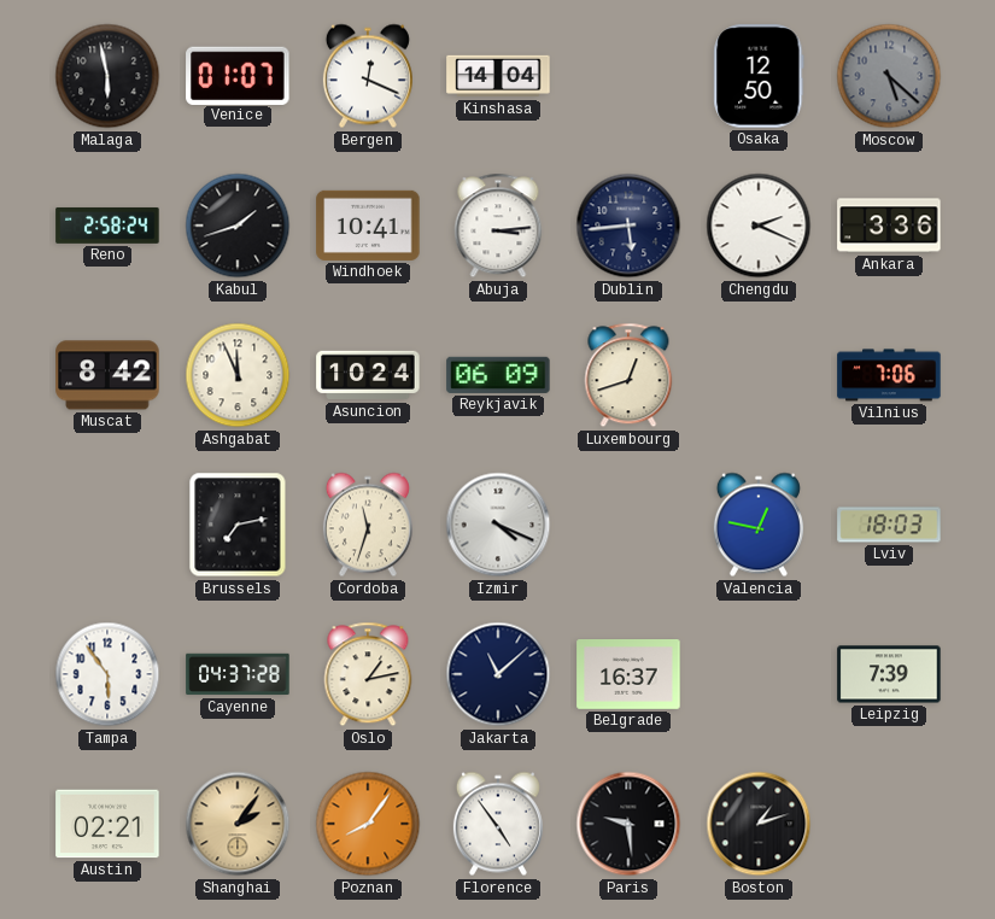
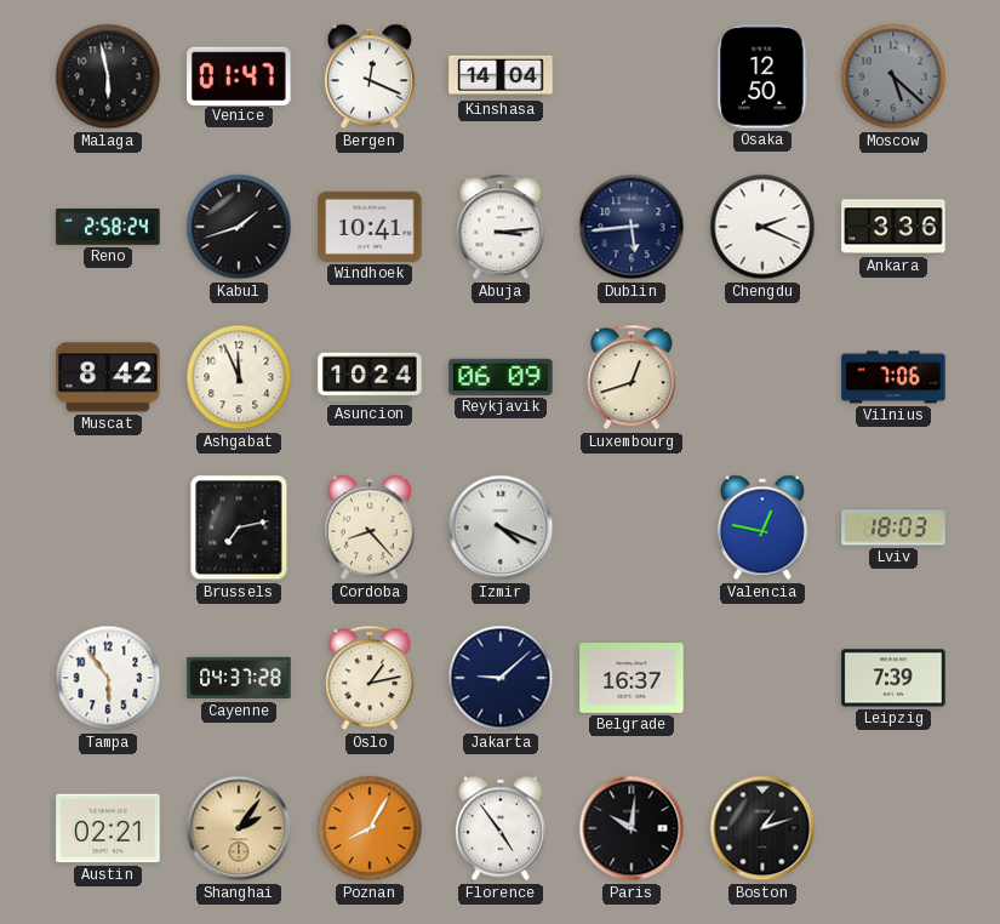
Venice: 01:07 -> 01:47
Cordoba: 11:33 -> 8:23
Jakarta: 11:08 -> 9:08
Poznan: 8:06 -> 8:05
Paris: 9:29 -> 10:01
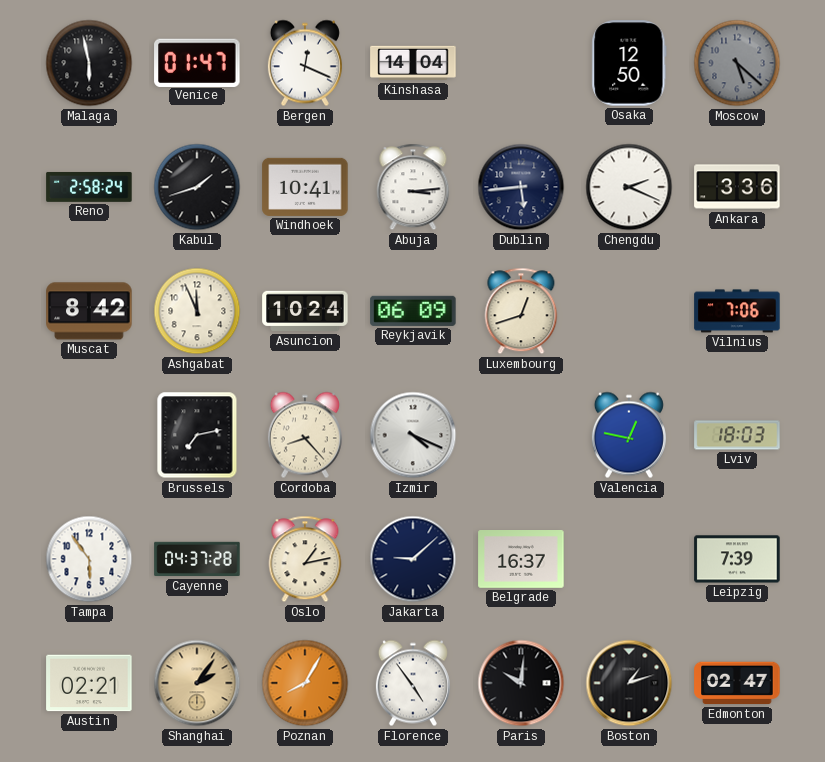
Edmonton: none -> 02:47
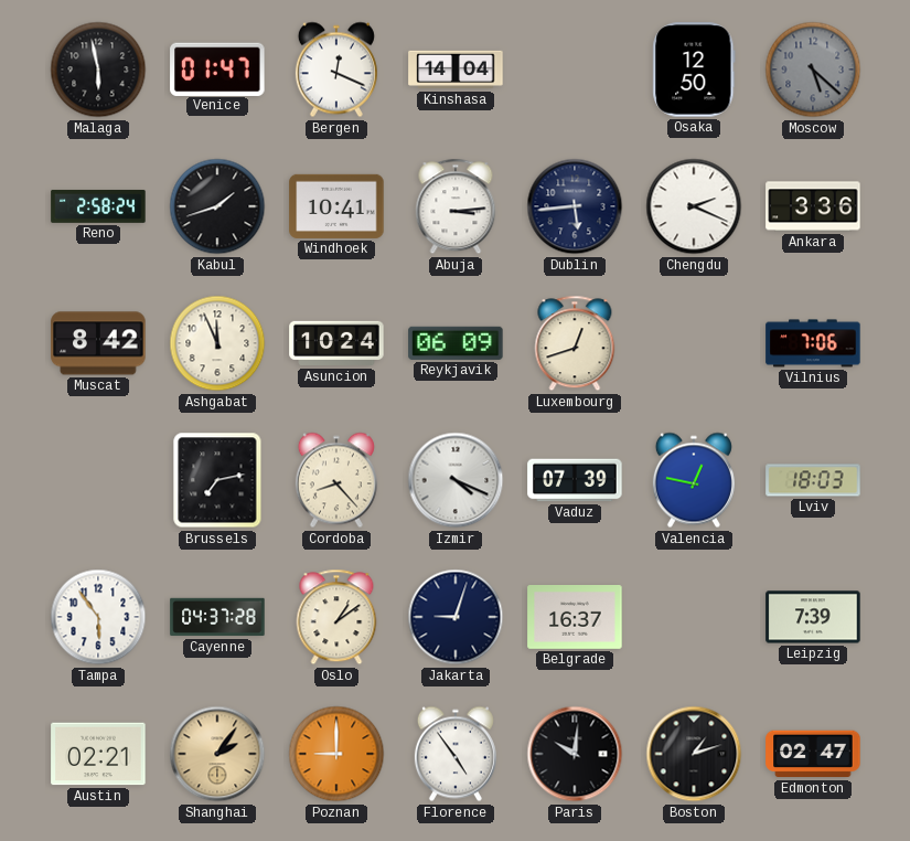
Vaduz: none -> 07:39
Oslo: 1:13 -> 1:09
Jakarta: 9:08 -> 9:03
Poznan: 8:05 -> 9:00
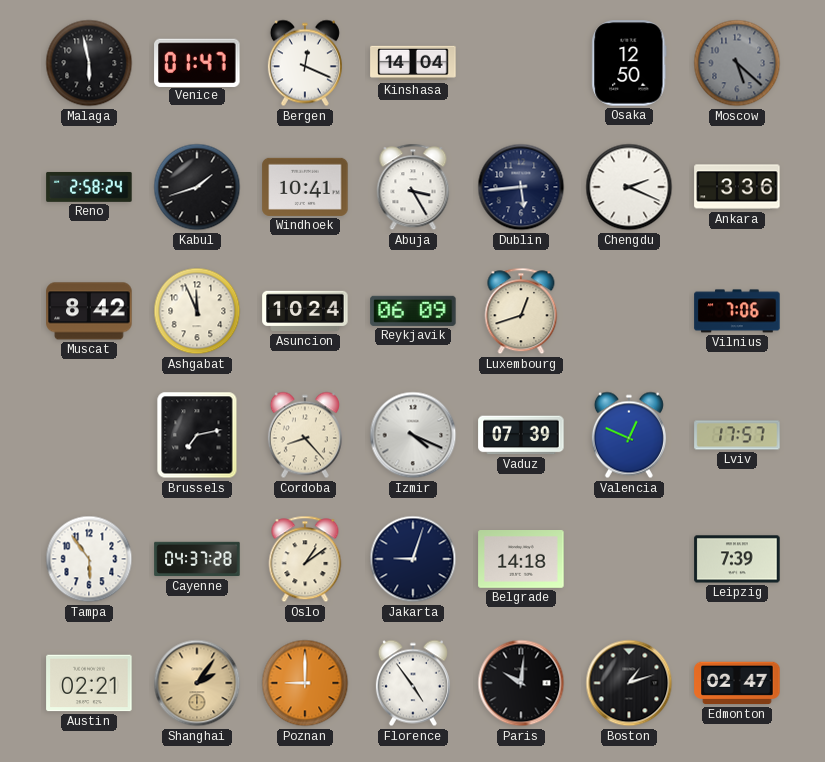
Abuja: 3:14 -> 3:25
Valencia: 12:47 -> 12:49
Lviv: 18:03 -> 17:57
Belgrade: 16:37 -> 14:18
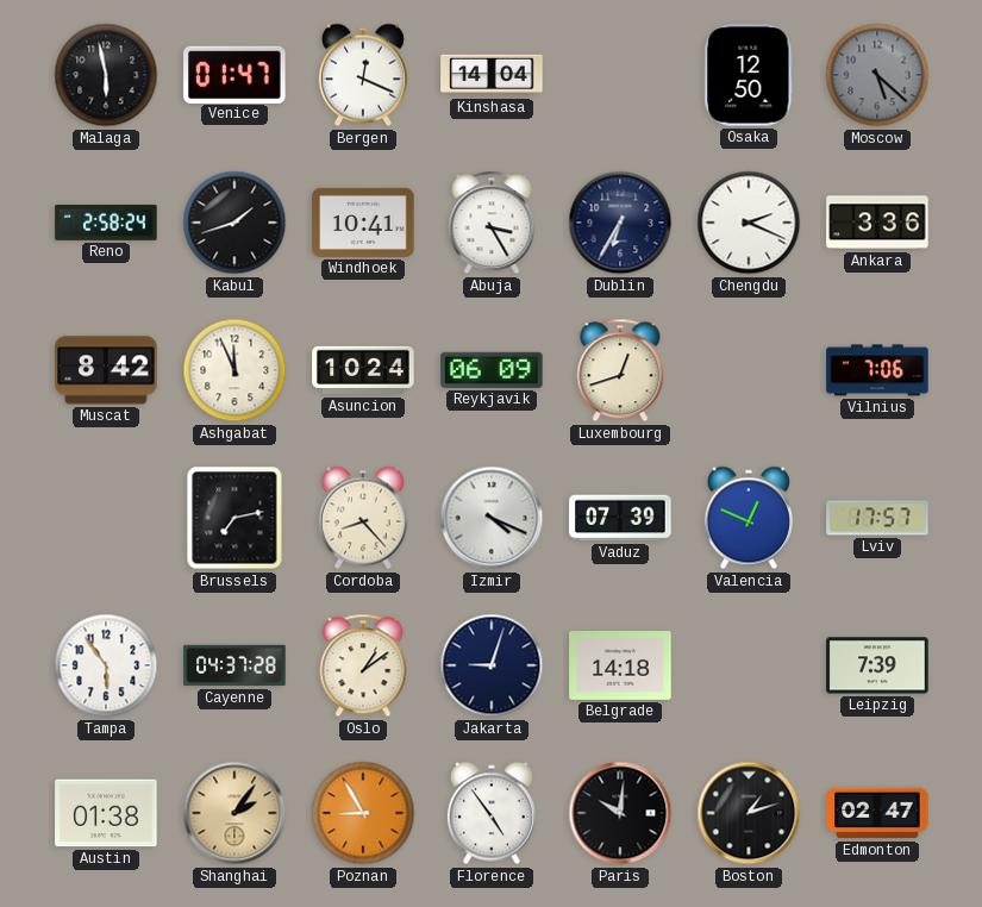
Dublin: 5:44 -> 6:35
Austin: 02:21 -> 01:38
Poznan: 9:00 -> 8:55
